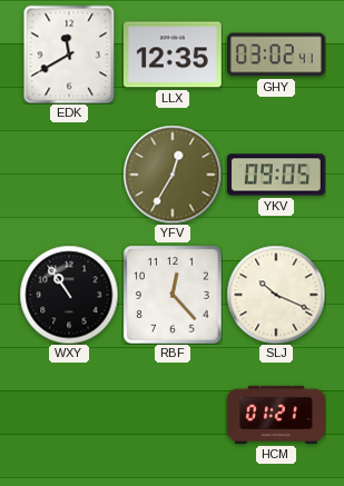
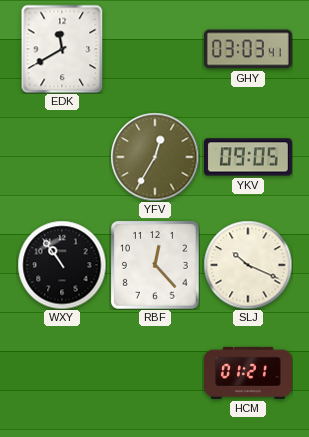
LLX: 12:35 -> none
GHY: 03:02 -> 03:03
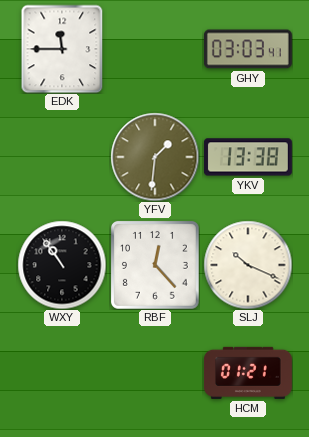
EDK: 11:40 -> 11:45
YFV: 12:35 -> 1:31
YKV: 09:05 -> 13:38
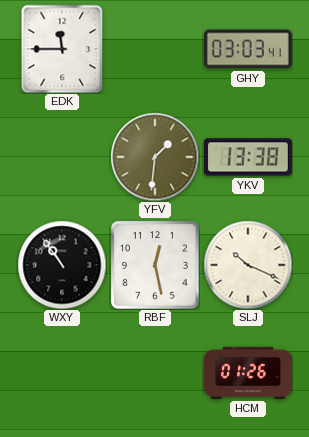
RBF: 12:23 -> 12:28
HCM: 01:21 -> 01:26
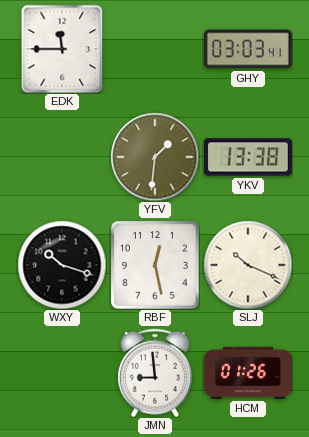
WXY: 10:54 -> 10:18
JMN: none -> 8:59
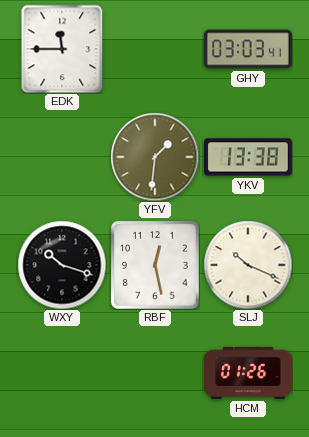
JMN: 8:59 -> none
